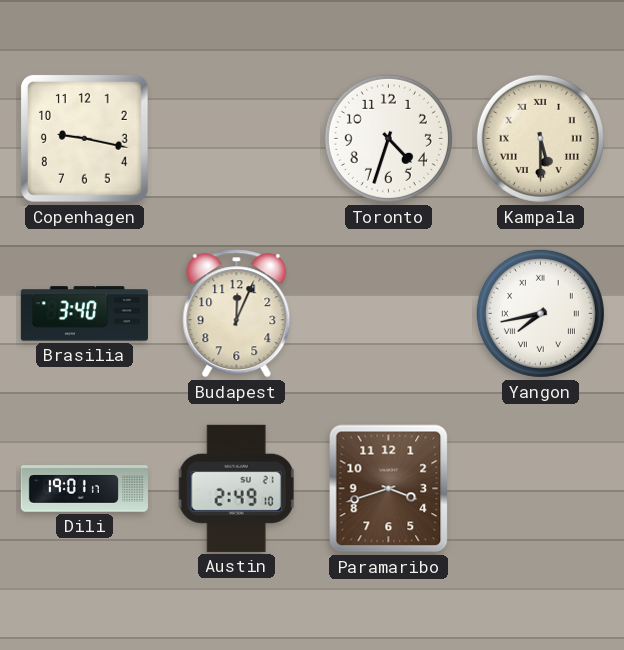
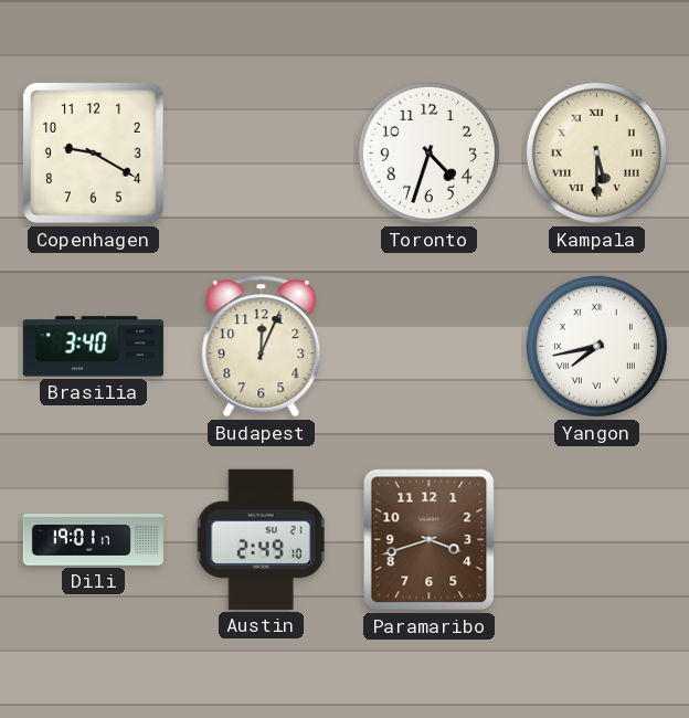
Copenhagen: 9:17 -> 9:20
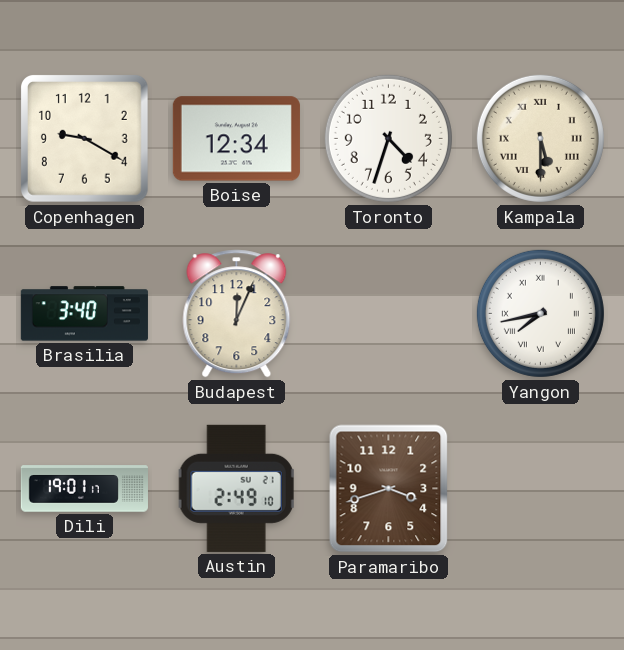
Boise: none -> 12:34
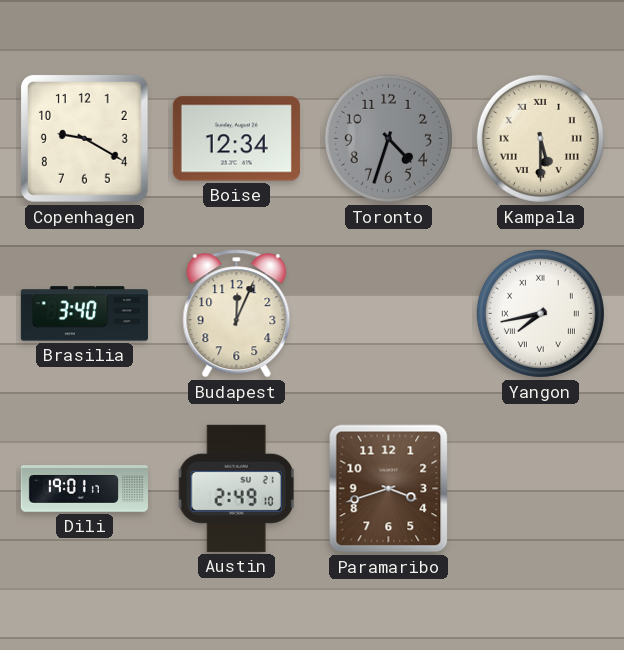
Toronto dial: white -> grey
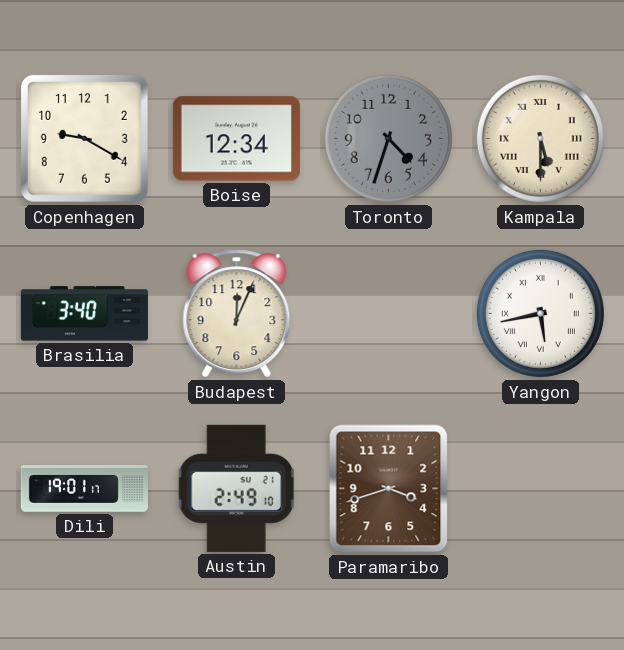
Yangon: 7:43 -> 5:43
